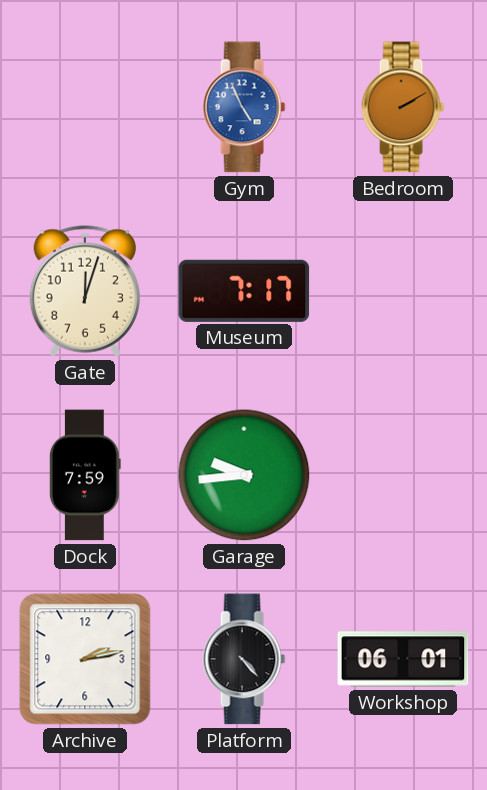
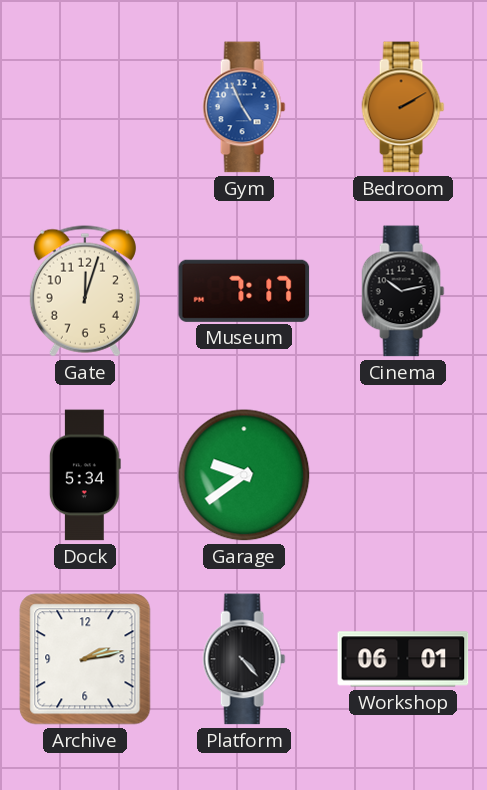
Cinema: none -> 10:13
Dock: 7:59 -> 5:34
Garage: 9:44 -> 9:39
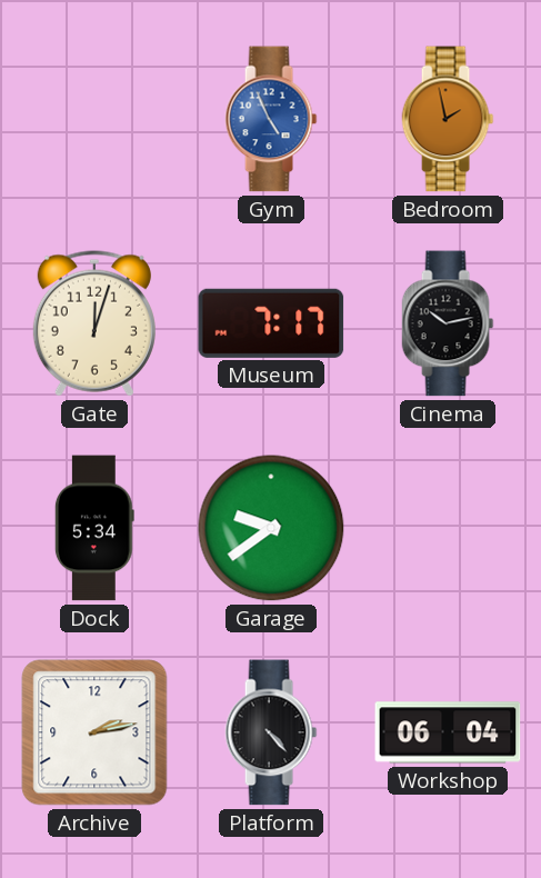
Bedroom: 2:10 -> 1:58
Workshop: 06:01 -> 06:04
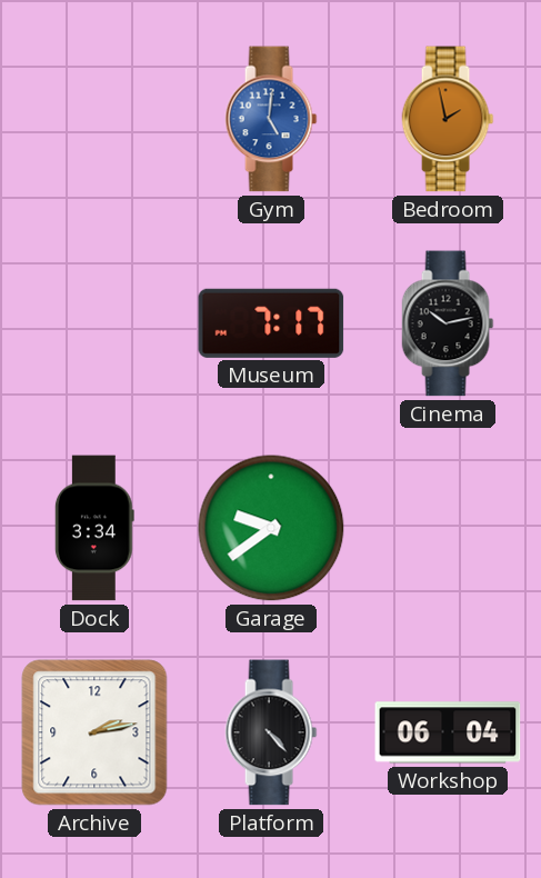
Gym: 4:56 -> 5:01
Gate: 12:03 -> none
Dock: 5:34 -> 3:34
